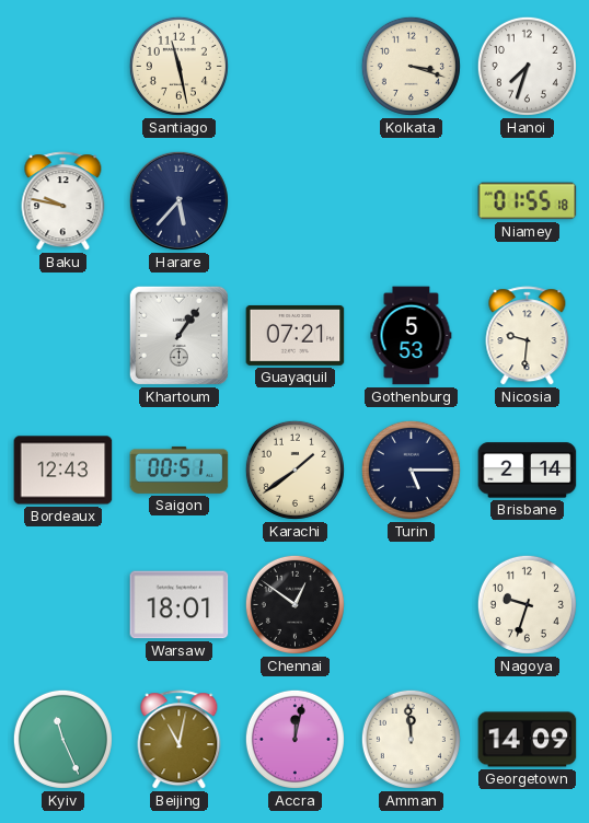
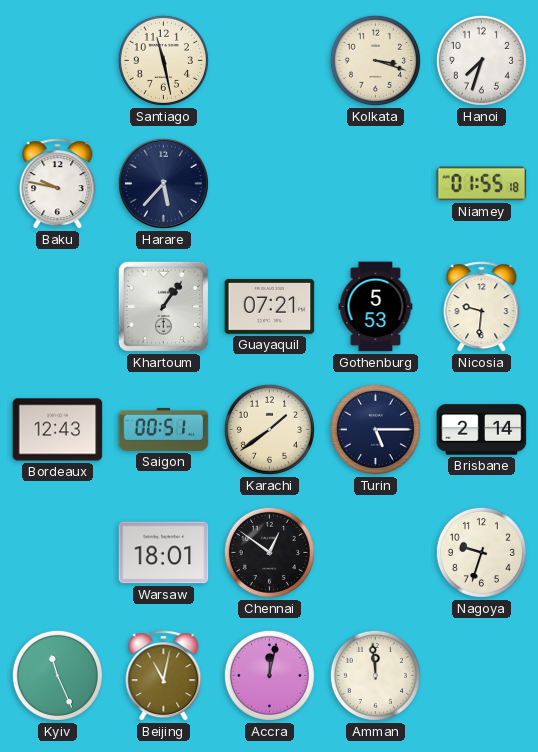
Georgetown: 14:09 -> none
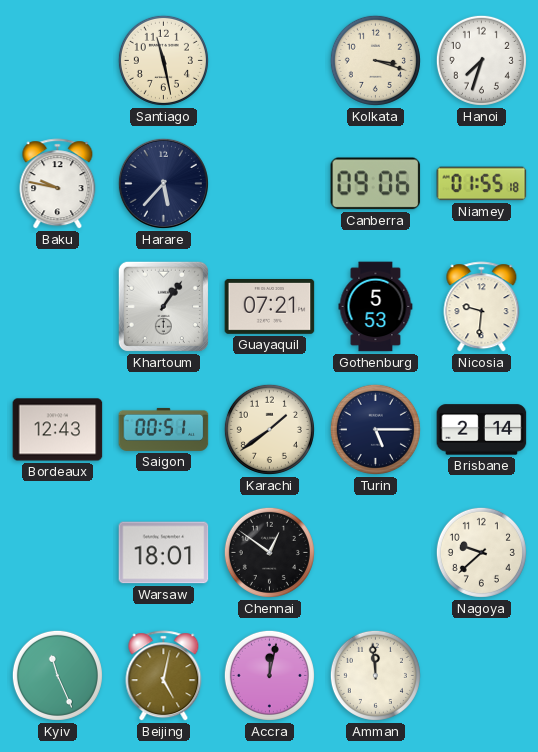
Canberra: none -> 09:06
Nagoya: 9:33 -> 9:38
Beijing: 11:02 -> 5:02
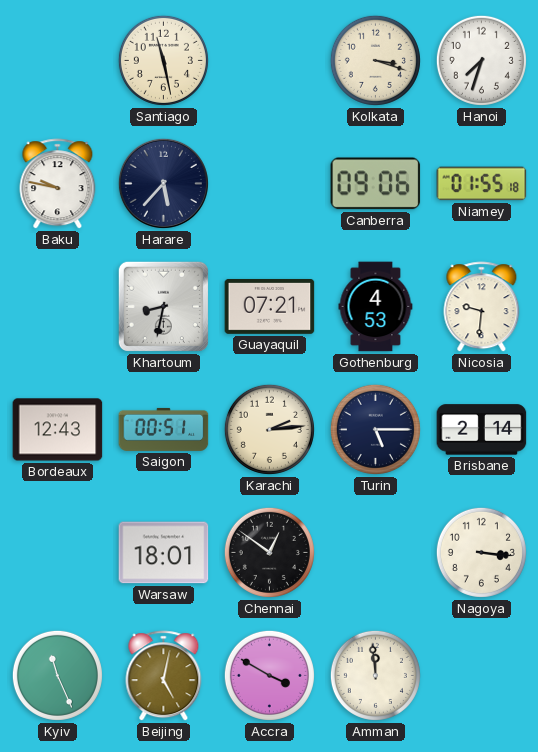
Khartoum: 1:06 -> 8:32
Gothenburg: 5:53 -> 4:53
Karachi: 1:39 -> 2:14
Nagoya: 9:38 -> 3:16
Accra: 12:02 -> 3:50
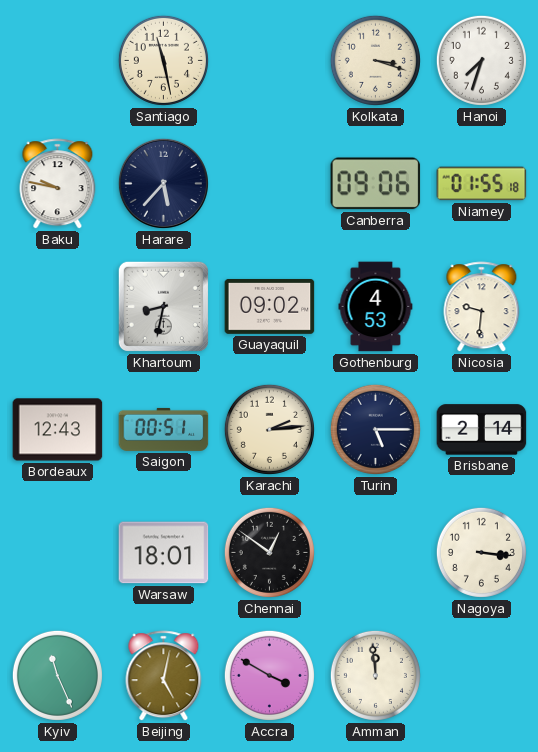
Guayaquil: 07:21 -> 09:02
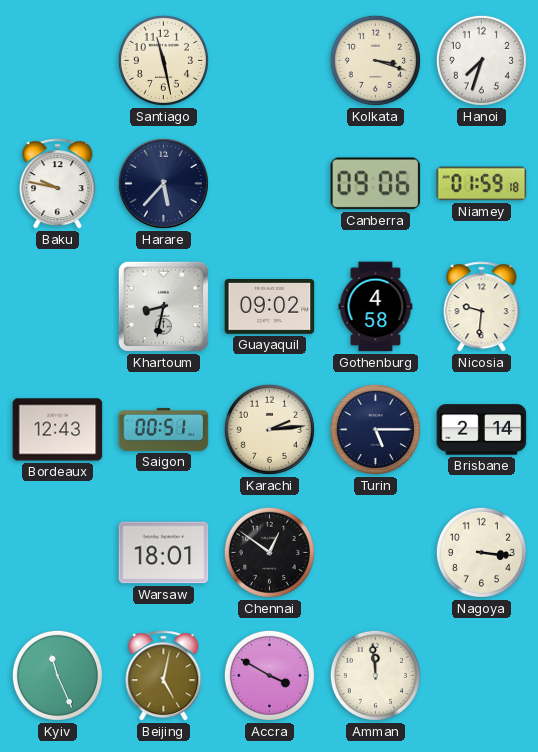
Niamey: 01:55 -> 01:59
Gothenburg: 4:53 -> 4:58
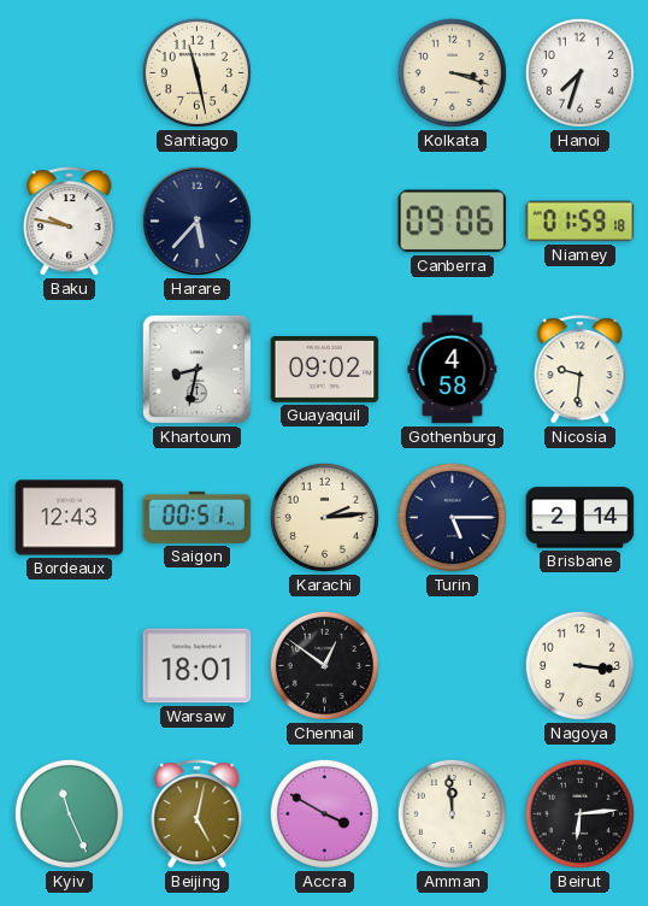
Beirut: none -> 6:14
